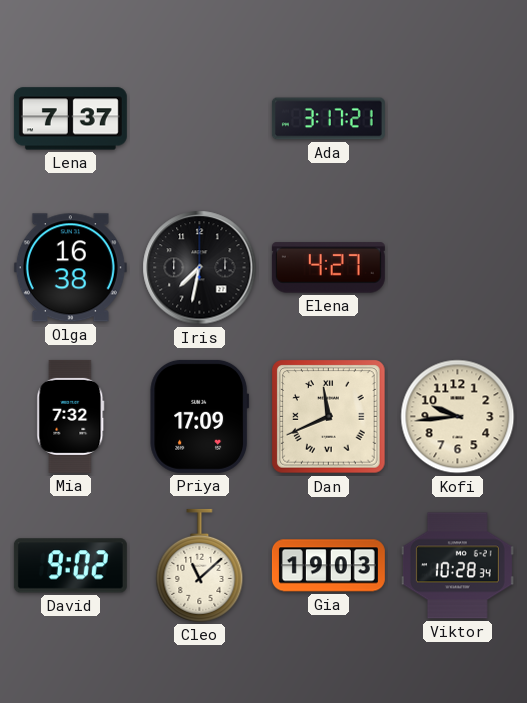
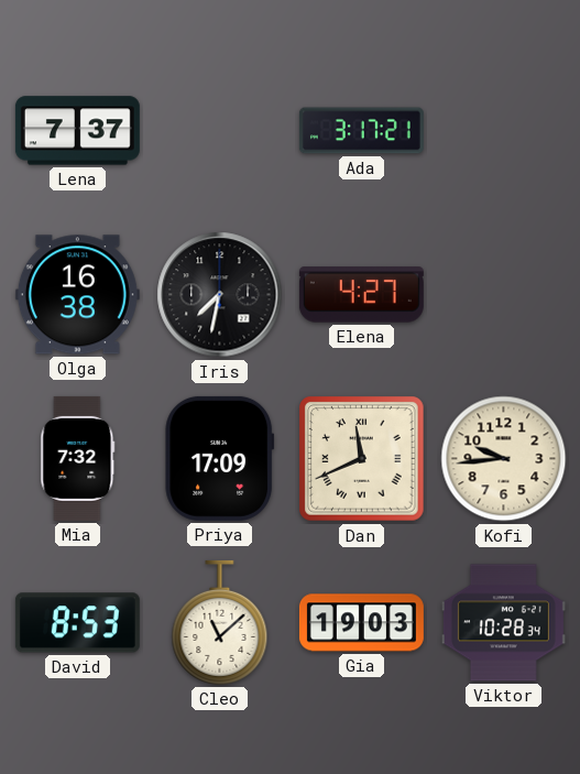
David: 9:02 -> 8:53
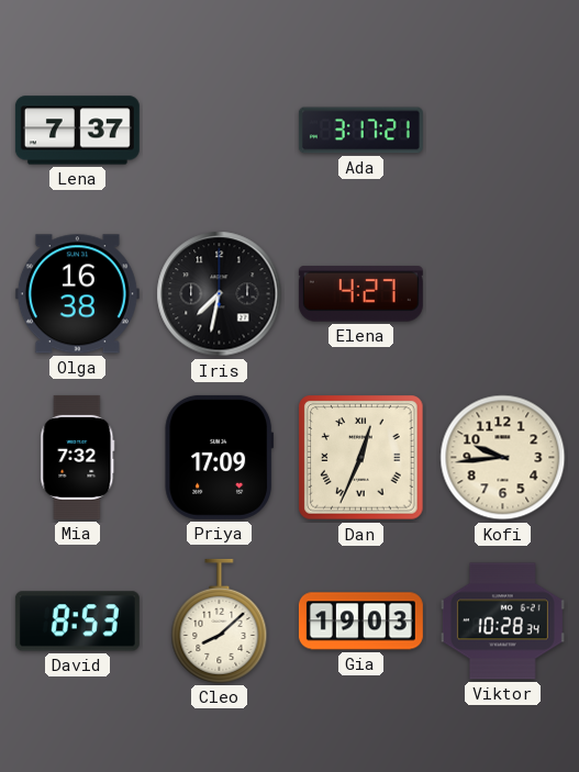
Dan: 11:41 -> 12:34
Cleo: 11:08 -> 8:08
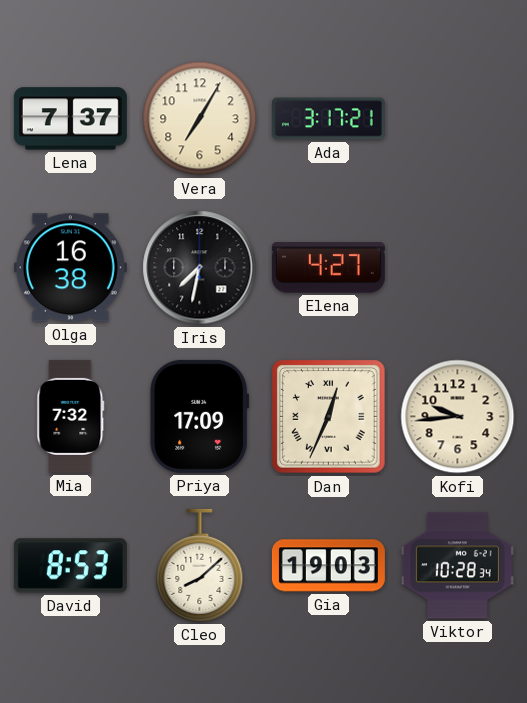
Vera: none -> 7:05
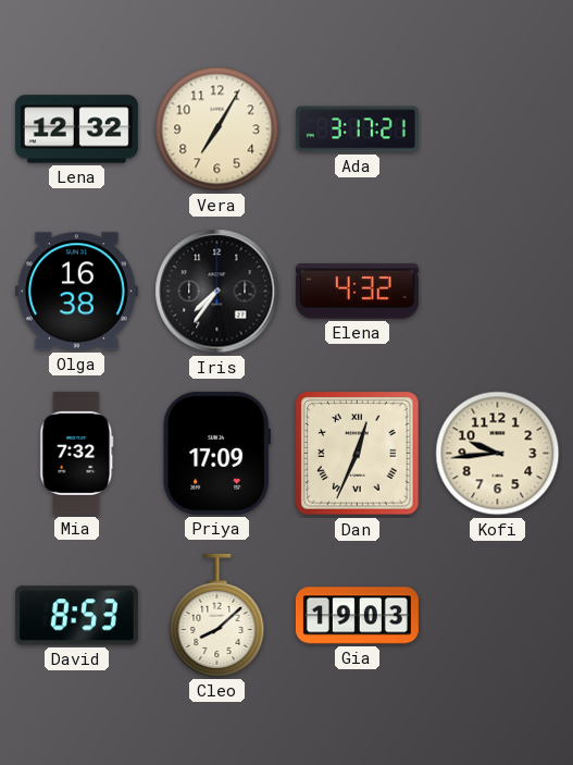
Lena: 7:37 -> 12:32
Iris: 7:32 -> 7:36
Elena: 4:27 -> 4:32
Viktor: 10:28 -> none
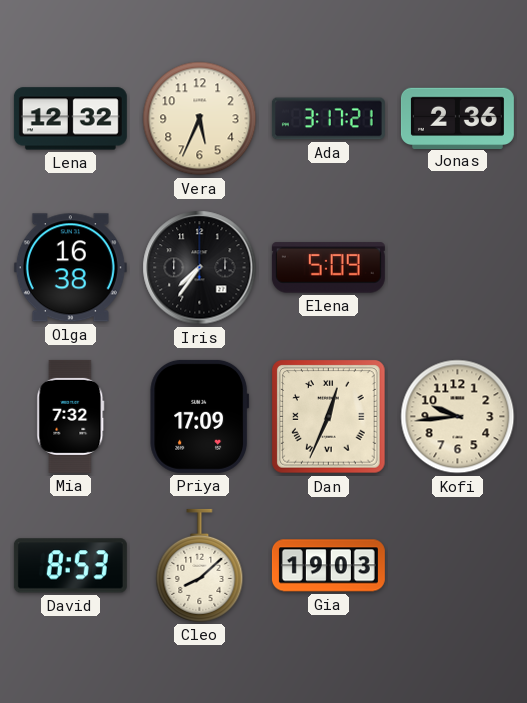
Vera: 7:05 -> 5:34
Jonas: none -> 2:36
Elena: 4:32 -> 5:09
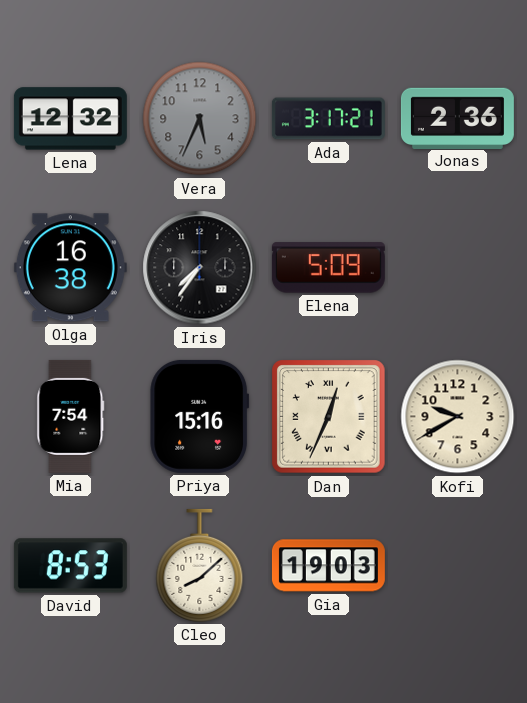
Vera dial: cream -> grey
Mia: 7:32 -> 7:54
Priya: 17:09 -> 15:16
Kofi: 9:44 -> 9:40
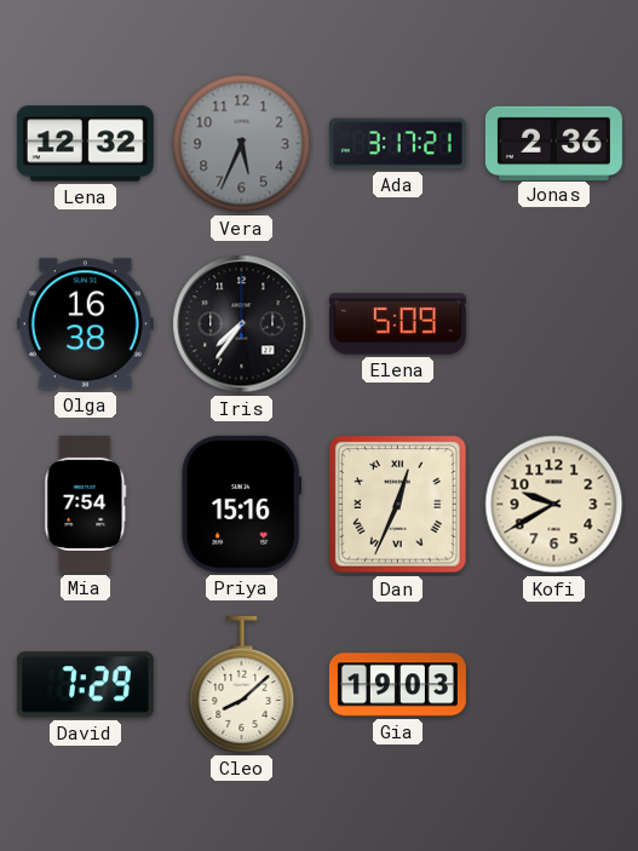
David: 8:53 -> 7:29
